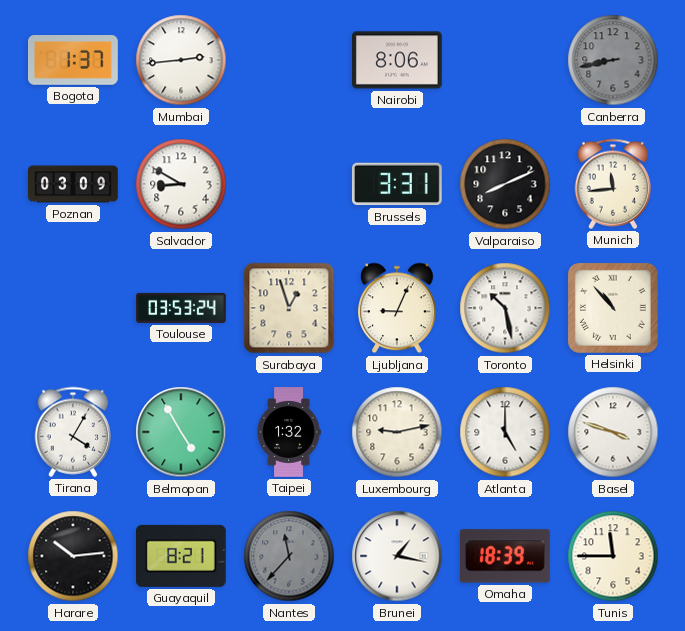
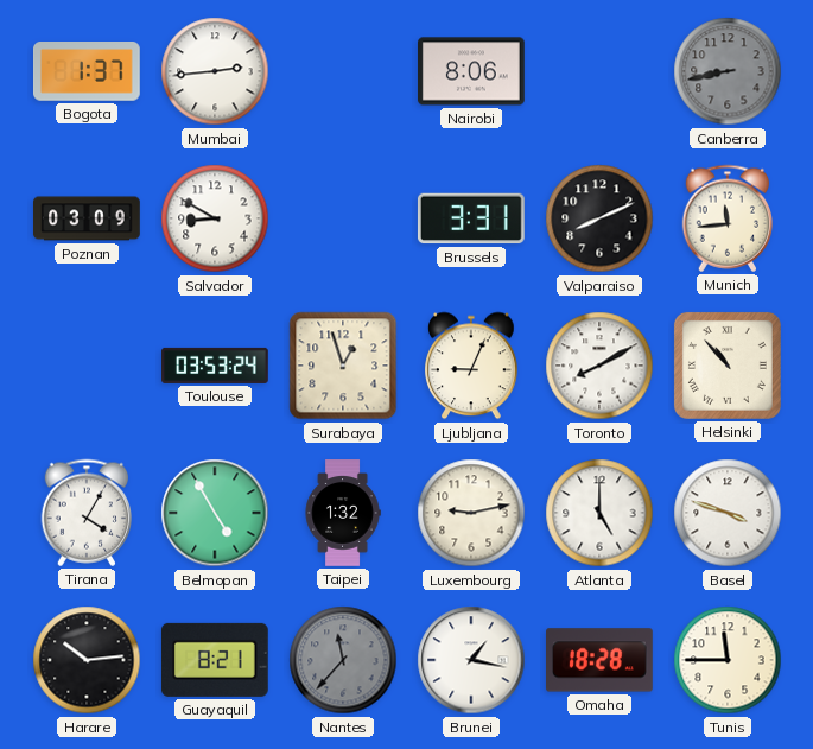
Toronto: 10:28 -> 8:10
Omaha: 18:39 -> 18:28
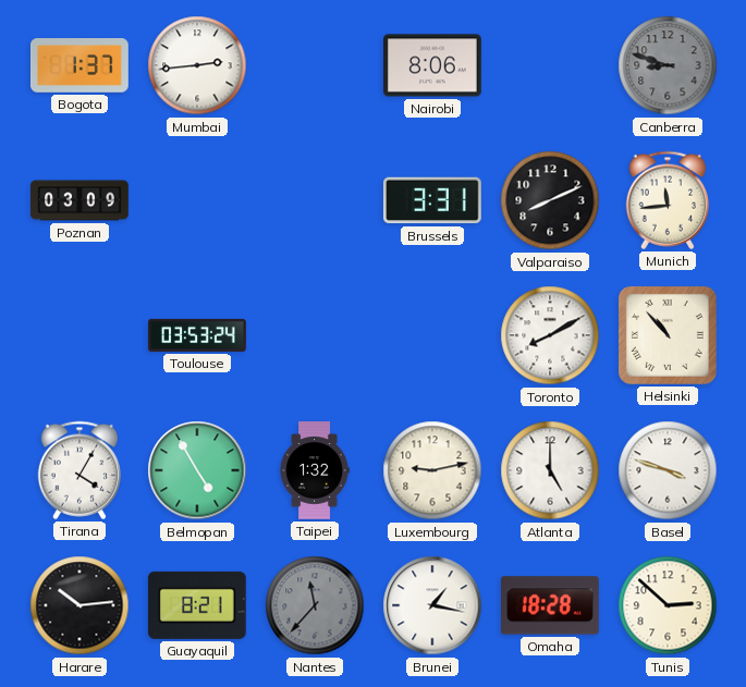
Canberra: 8:43 -> 8:48
Salvador: 8:50 -> none
Surabaya: 12:57 -> none
Ljubljana: 9:04 -> none
Tunis: 11:45 -> 2:52
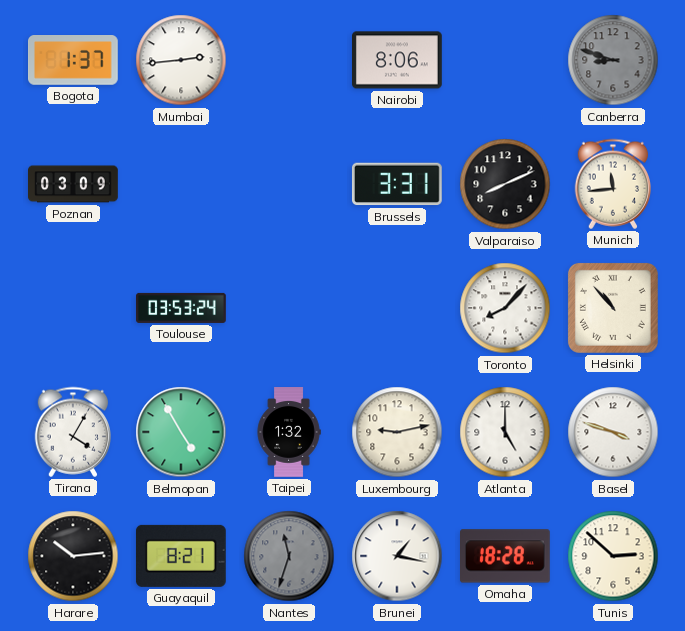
Toronto: 8:10 -> 8:07
Nantes: 11:37 -> 11:33
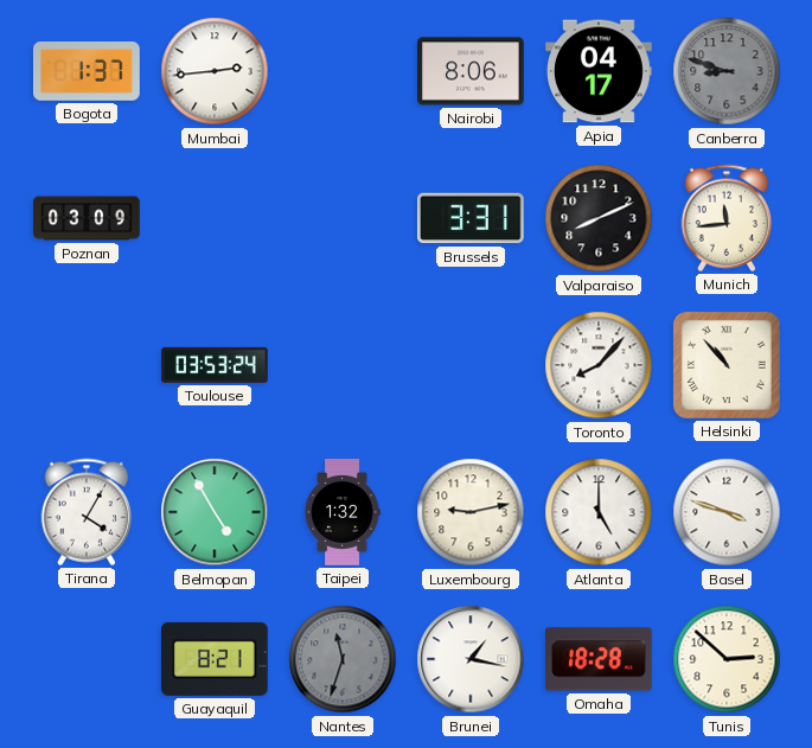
Apia: none -> 04:17
Harare: 10:14 -> none
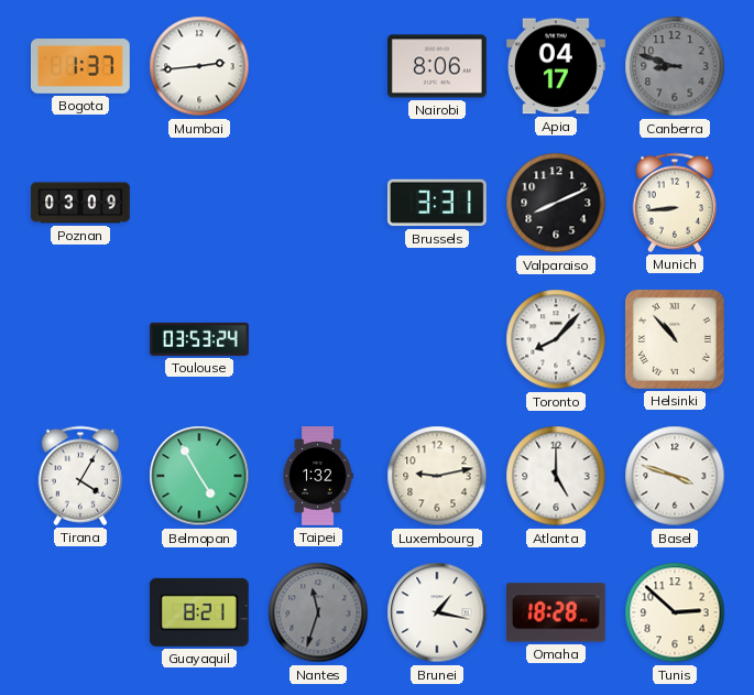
Munich: 11:44 -> 8:44
